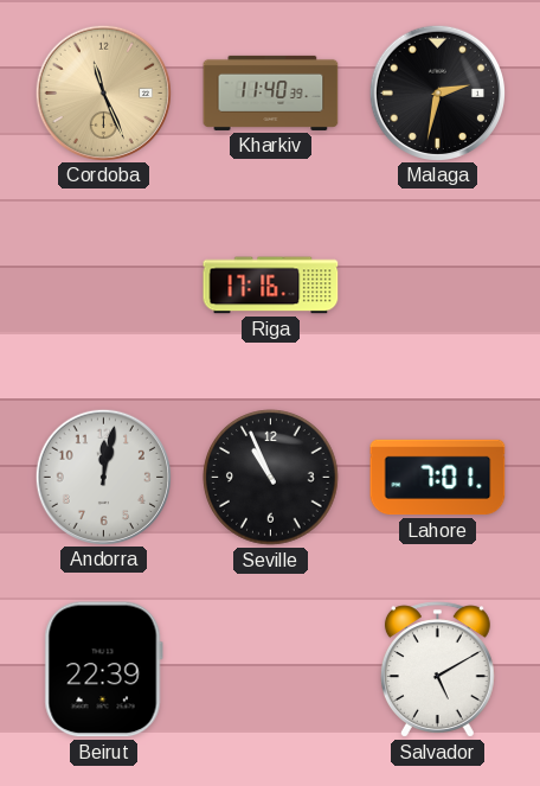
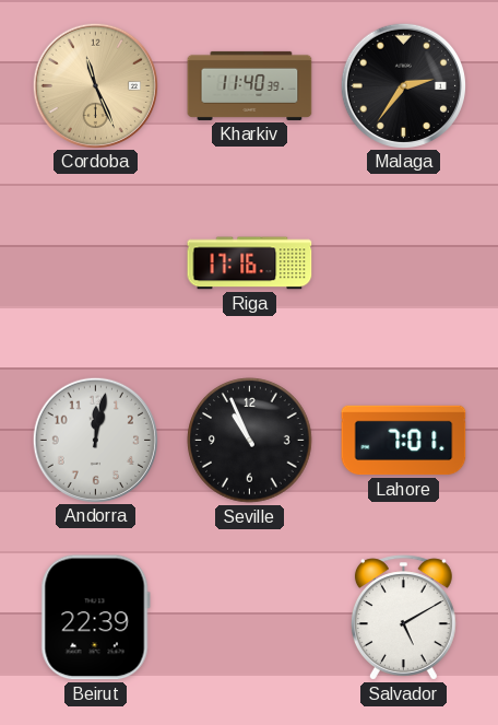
Malaga: 2:32 -> 2:36
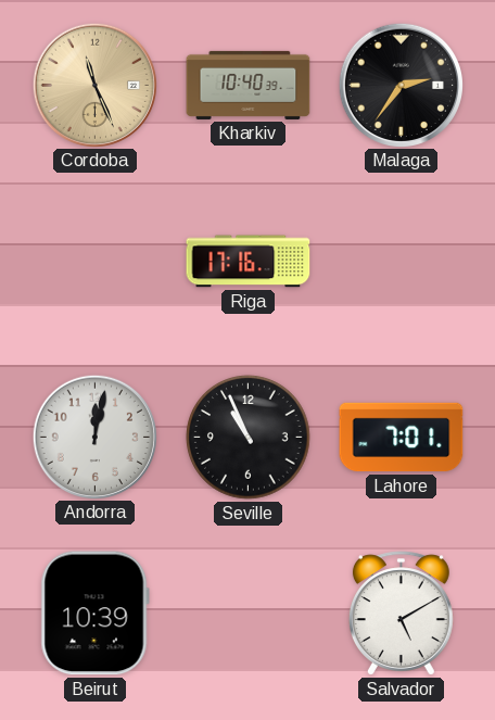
Kharkiv: 11:40 -> 10:40
Beirut: 22:39 -> 10:39
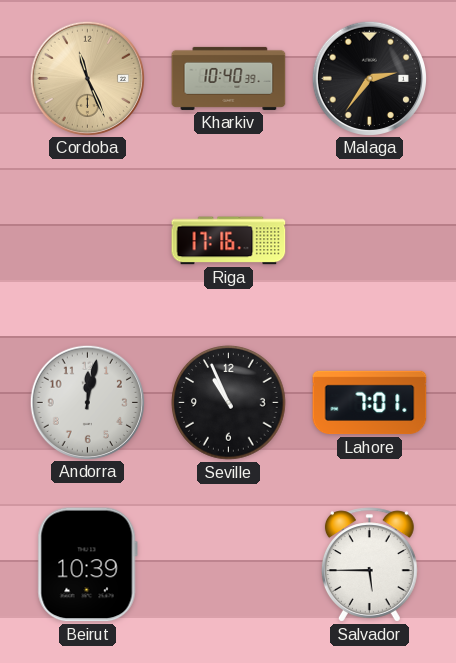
Salvador: 5:10 -> 5:45
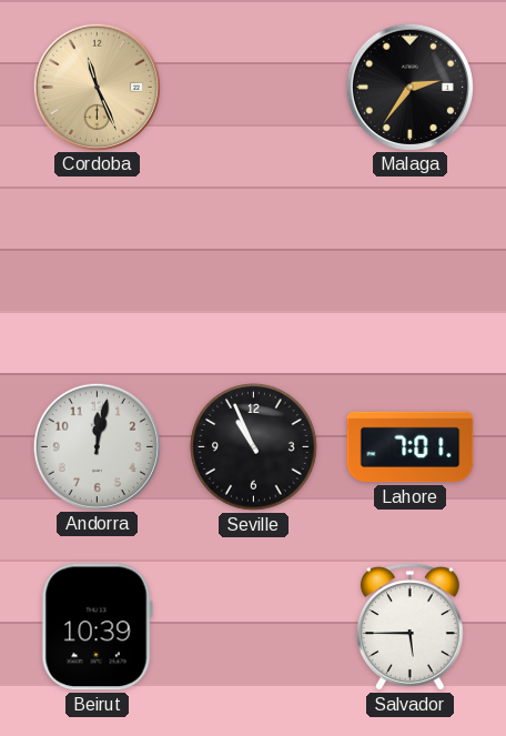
Kharkiv: 10:40 -> none
Riga: 17:16 -> none
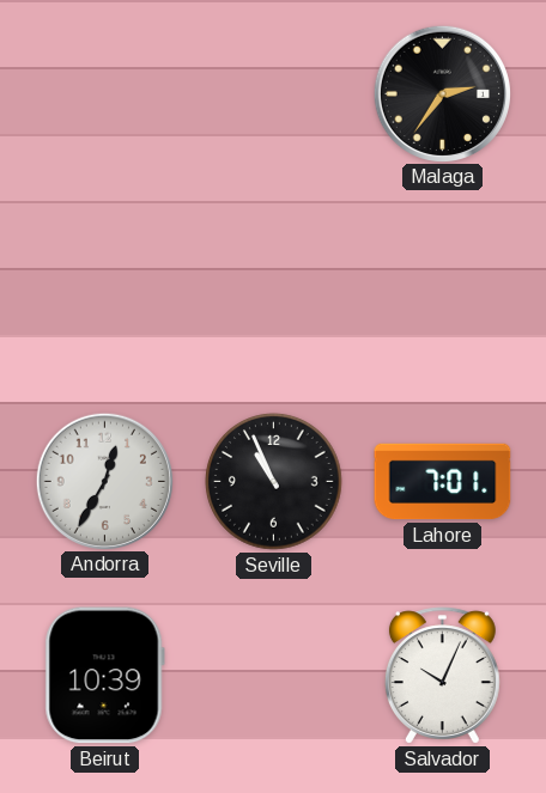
Cordoba: 11:26 -> none
Andorra: 12:02 -> 12:35
Salvador: 5:45 -> 10:04
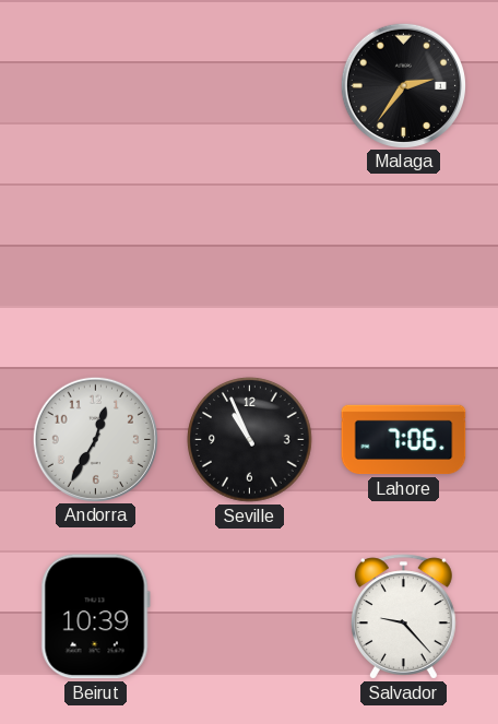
Lahore: 7:01 -> 7:06
Salvador: 10:04 -> 9:23
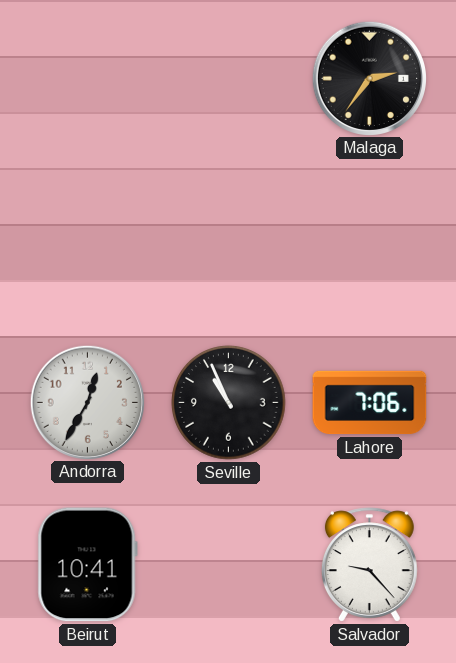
Beirut: 10:39 -> 10:41
